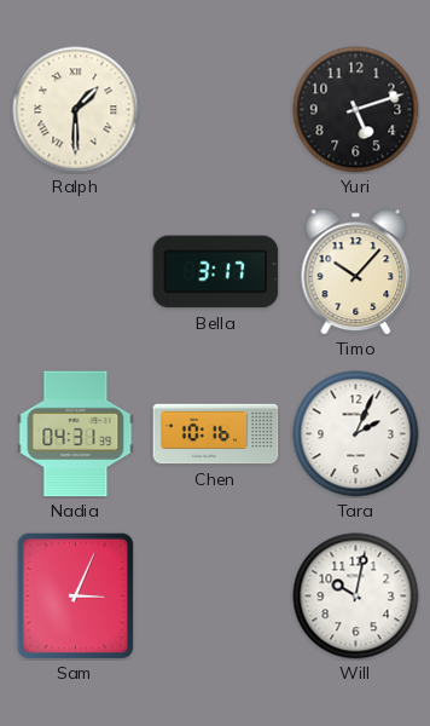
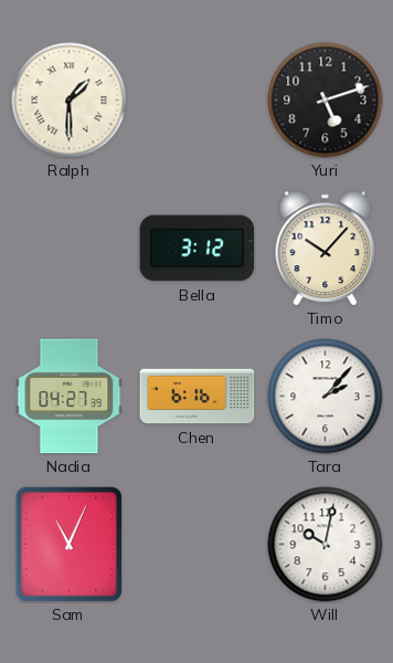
Bella: 3:17 -> 3:12
Nadia: 04:31 -> 04:27
Chen: 10:16 -> 6:16
Tara: 2:04 -> 2:07
Sam: 3:04 -> 11:04
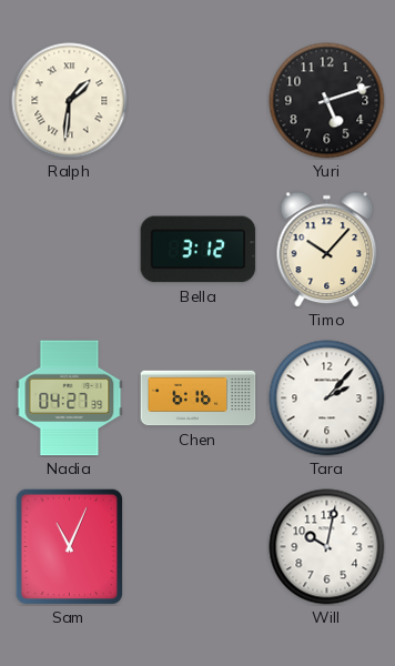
Ralph: 1:30 -> 1:31
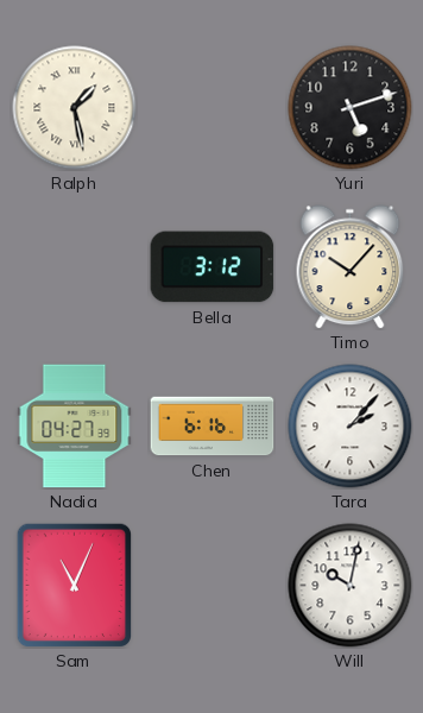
Ralph: 1:31 -> 1:28
